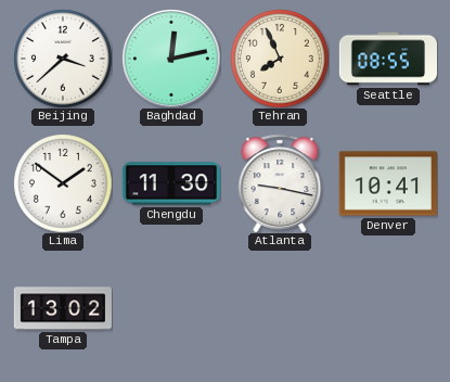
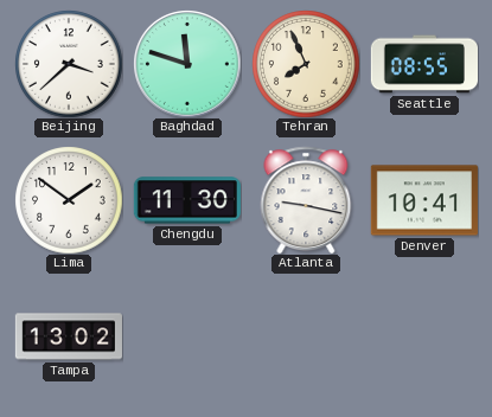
Baghdad: 12:13 -> 11:48
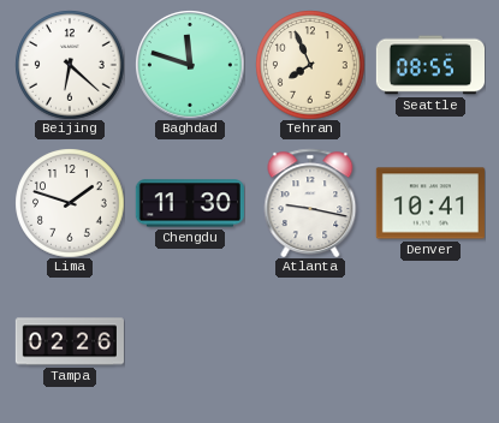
Beijing: 3:38 -> 6:22
Lima: 1:51 -> 1:48
Tampa: 13:02 -> 02:26
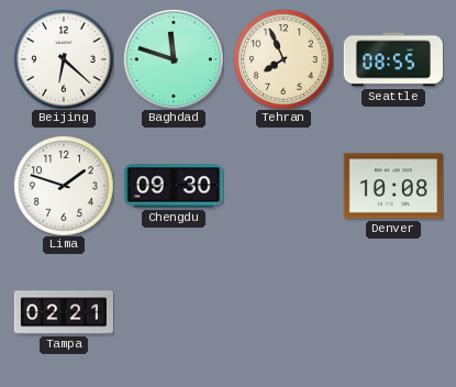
Chengdu: 11:30 -> 09:30
Atlanta: 9:17 -> none
Denver: 10:41 -> 10:08
Tampa: 02:26 -> 02:21
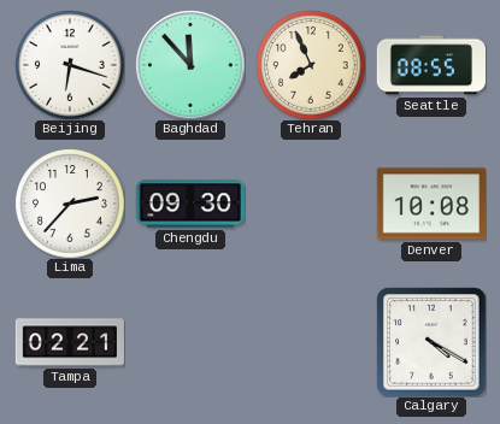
Beijing: 6:22 -> 6:18
Baghdad: 11:48 -> 11:53
Lima: 1:48 -> 2:37
Calgary: none -> 4:20
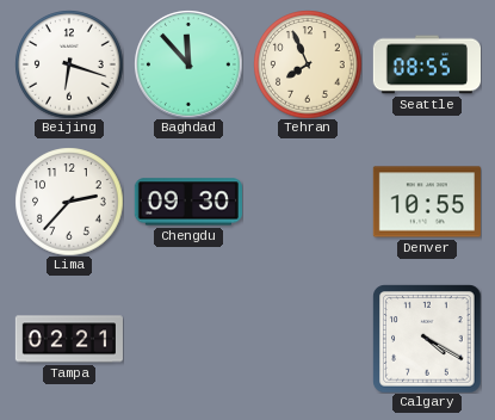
Denver: 10:08 -> 10:55
